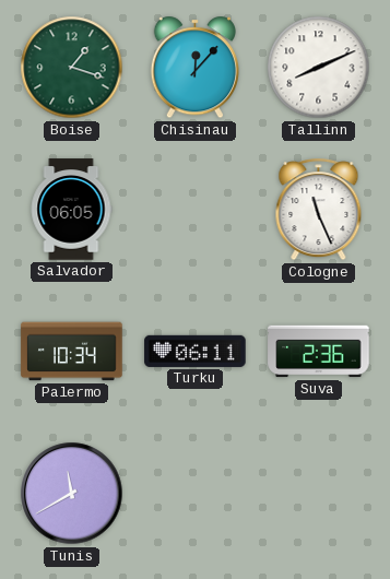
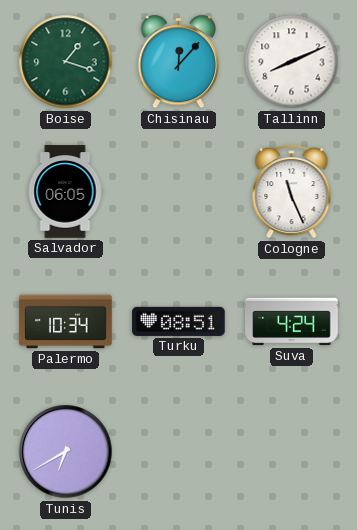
Turku: 06:11 -> 08:51
Suva: 2:36 -> 4:24
Tunis: 11:40 -> 6:40
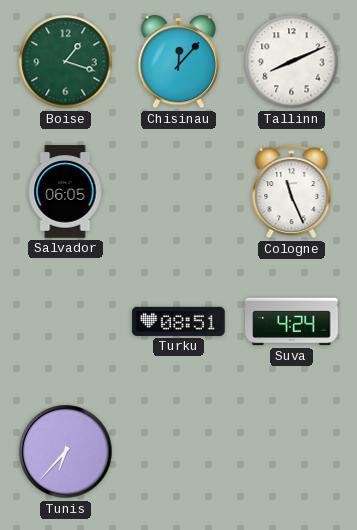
Palermo: 10:34 -> none
Tunis: 6:40 -> 6:37
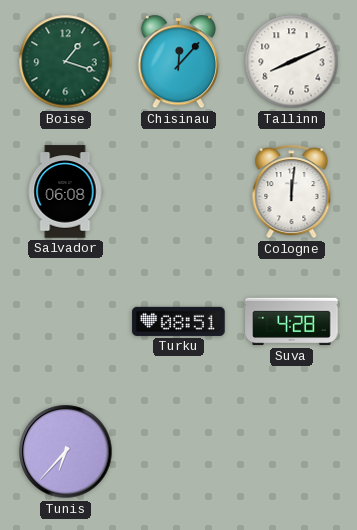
Salvador: 06:05 -> 06:08
Cologne: 11:26 -> 12:01
Suva: 4:24 -> 4:28
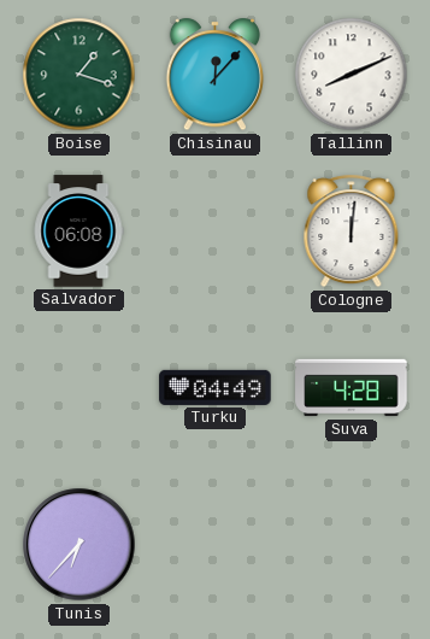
Turku: 08:51 -> 04:49
